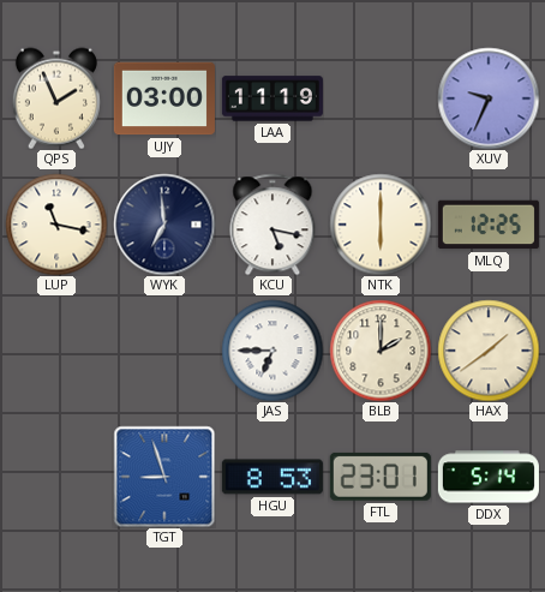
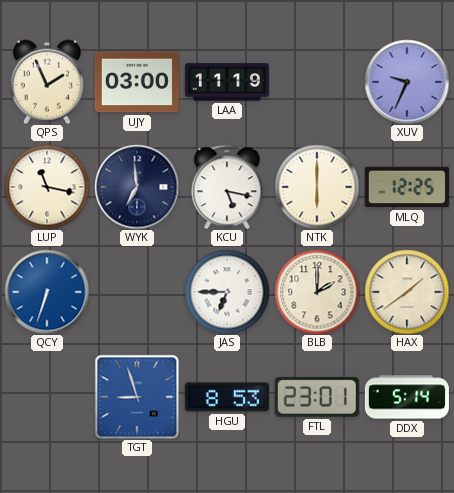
QCY: none -> 6:33
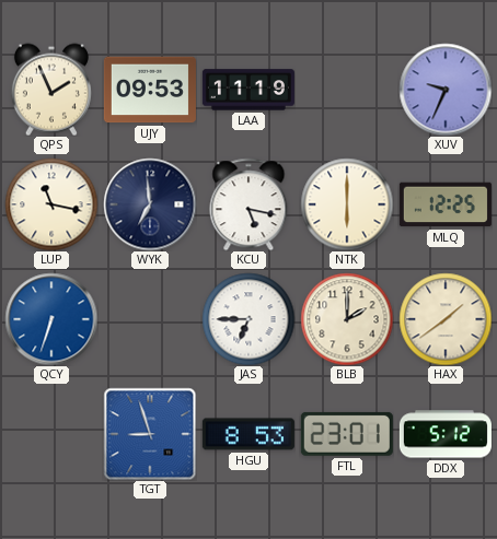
UJY: 03:00 -> 09:53
DDX: 5:14 -> 5:12
